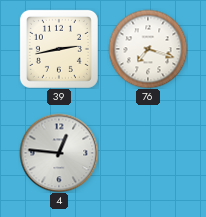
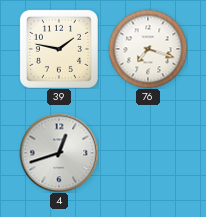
39: 2:43 -> 1:47
4: 12:46 -> 12:42
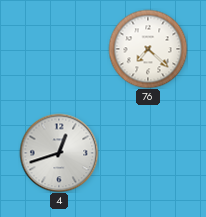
39: 1:47 -> none
76: 7:18 -> 7:22
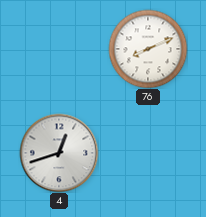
76: 7:22 -> 8:11
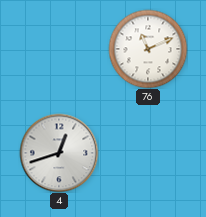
76: 8:11 -> 11:11
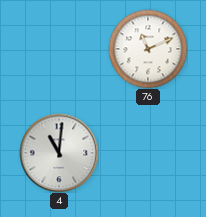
4: 12:42 -> 11:01
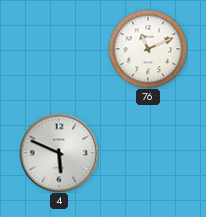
4: 11:01 -> 5:49
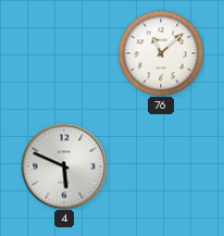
76: 11:11 -> 11:08
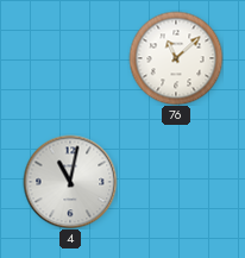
4: 5:49 -> 11:02
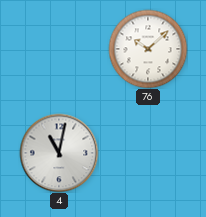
76: 11:08 -> 10:08
